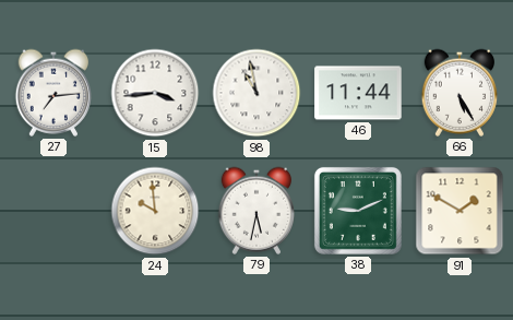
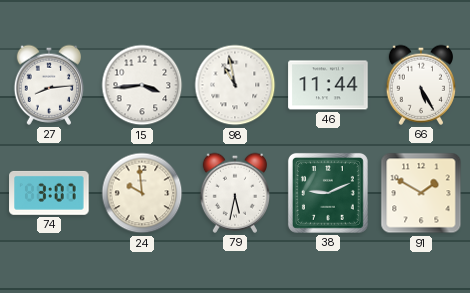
27: 7:14 -> 8:14
74: none -> 3:07
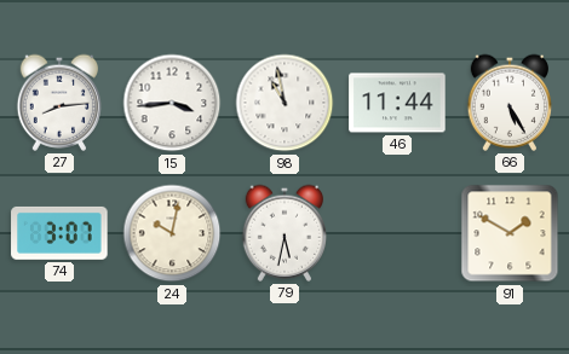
24: 9:59 -> 10:02
38: 9:11 -> none
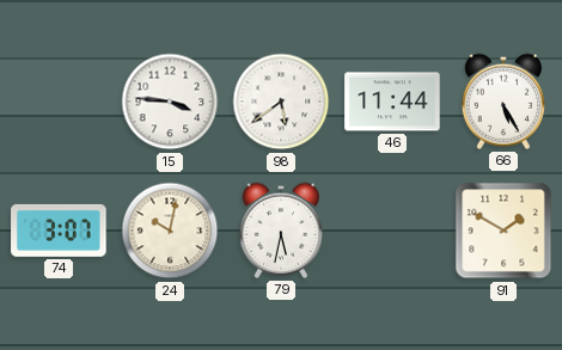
27: 8:14 -> none
15: 3:44 -> 3:46
98: 10:58 -> 5:39
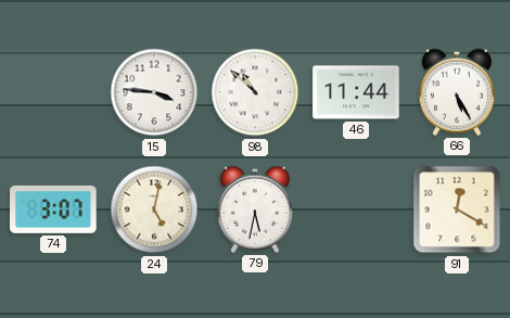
98: 5:39 -> 10:52
24: 10:02 -> 5:02
91: 1:50 -> 12:20
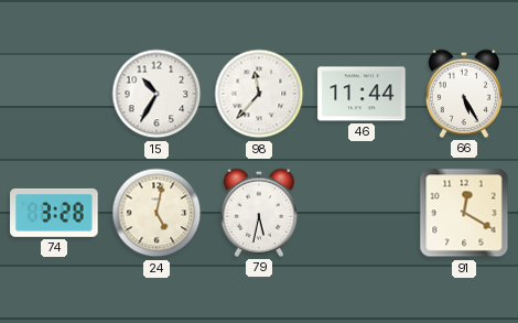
15: 3:46 -> 10:35
98: 10:52 -> 11:37
74: 3:07 -> 3:28
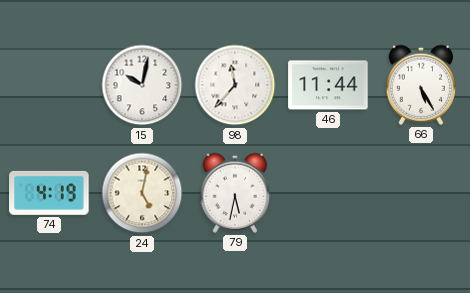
15: 10:35 -> 10:02
74: 3:28 -> 4:19
91: 12:20 -> none
